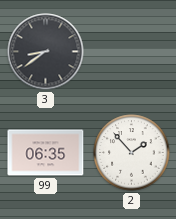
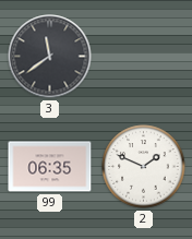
3: 8:39 -> 11:39
2: 1:53 -> 1:49
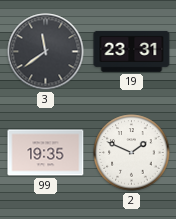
19: none -> 23:31
99: 06:35 -> 19:35
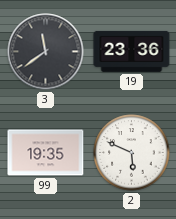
19: 23:31 -> 23:36
2: 1:49 -> 5:49
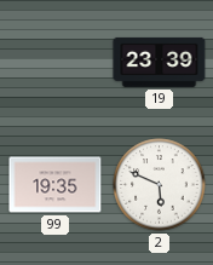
3: 11:39 -> none
19: 23:36 -> 23:39
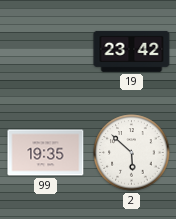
19: 23:39 -> 23:42
2: 5:49 -> 5:52
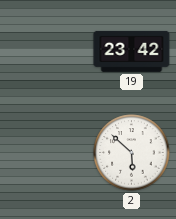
99: 19:35 -> none
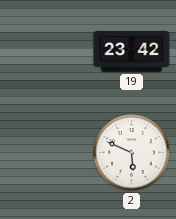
2: 5:52 -> 5:49
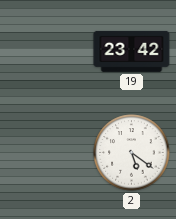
2: 5:49 -> 5:21
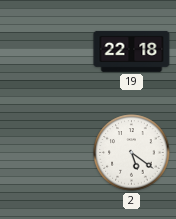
19: 23:42 -> 22:18
